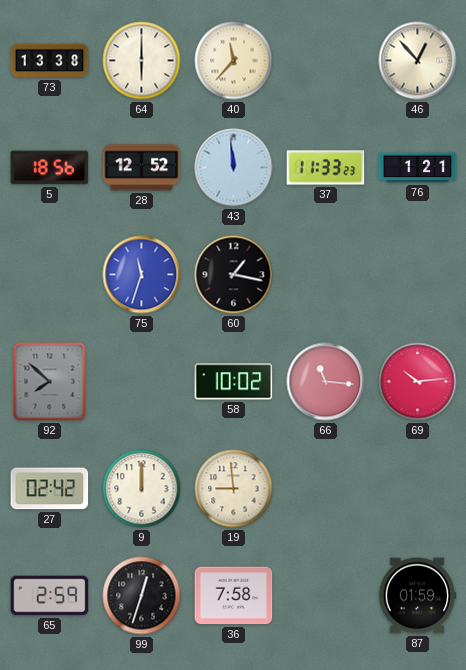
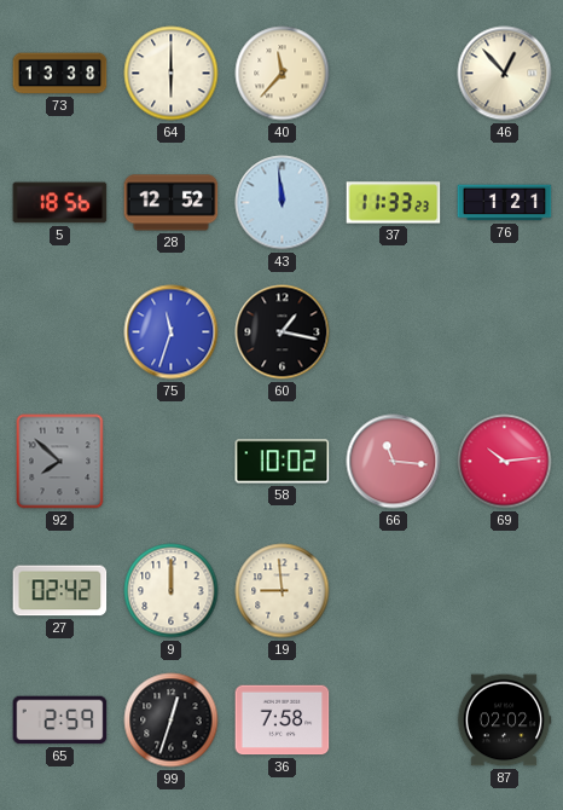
87: 01:59 -> 02:02
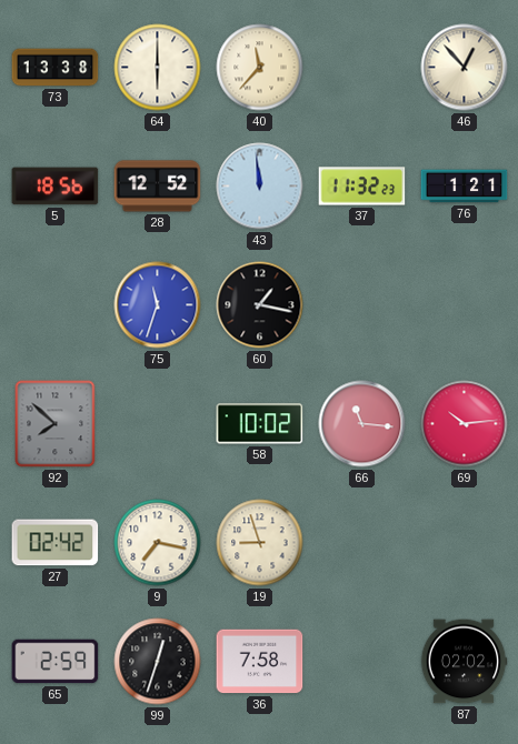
37: 11:33 -> 11:32
9: 12:00 -> 7:17
19: 8:59 -> 8:57
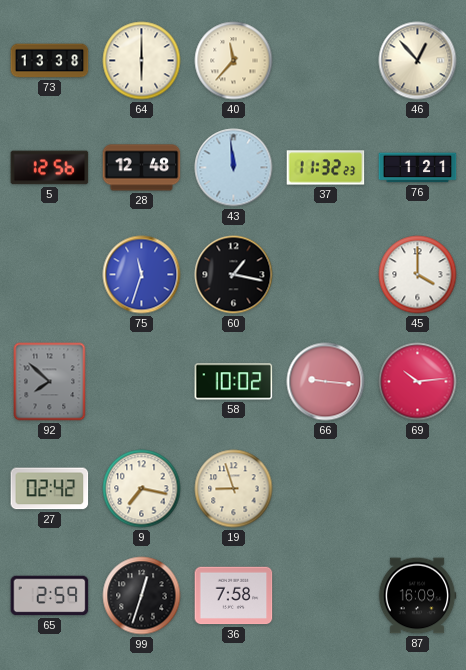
5: 18:56 -> 12:56
28: 12:52 -> 12:48
45: none -> 4:00
66: 11:16 -> 9:16
87: 02:02 -> 16:09
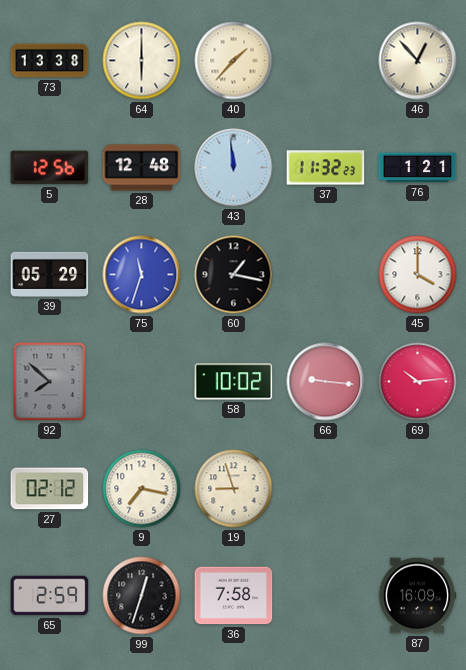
40: 11:37 -> 1:37
39: none -> 05:29
27: 02:42 -> 02:12
